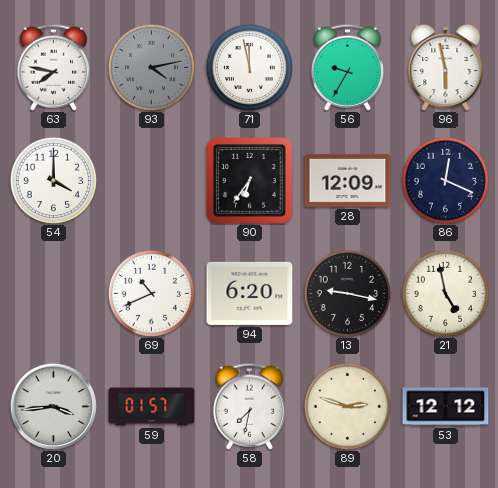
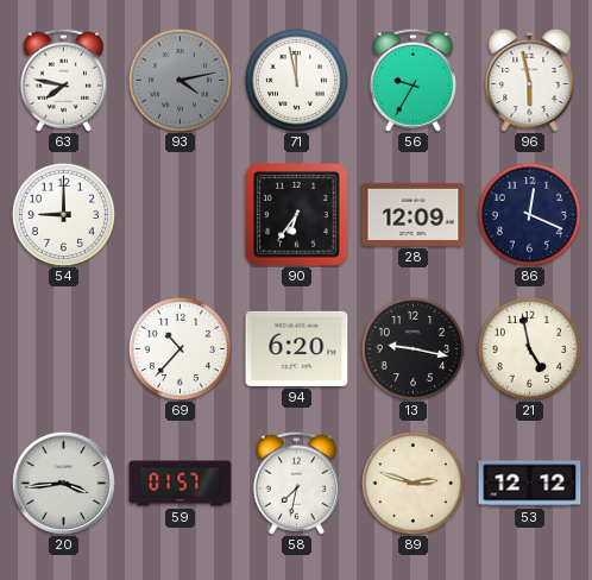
54: 4:00 -> 9:00
69: 10:41 -> 10:37
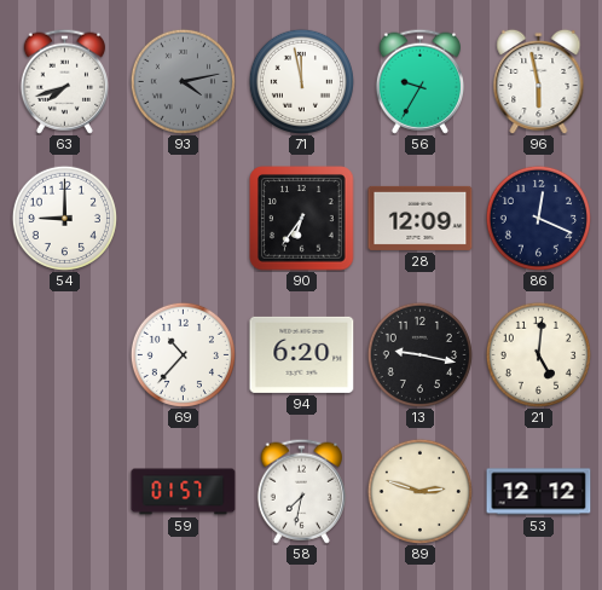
63: 7:47 -> 7:42
21: 4:58 -> 5:01
20: 3:44 -> none
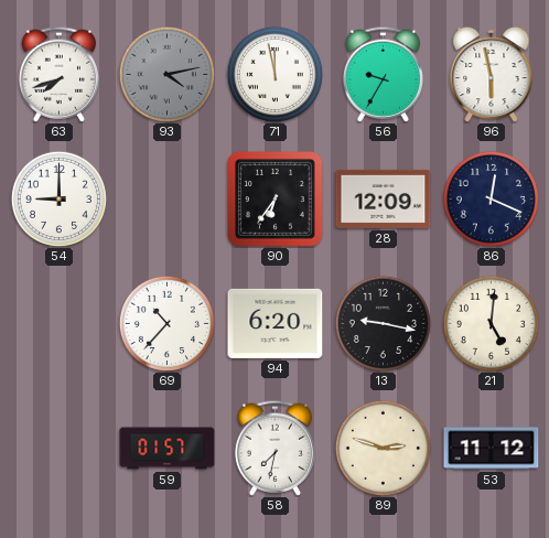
53: 12:12 -> 11:12
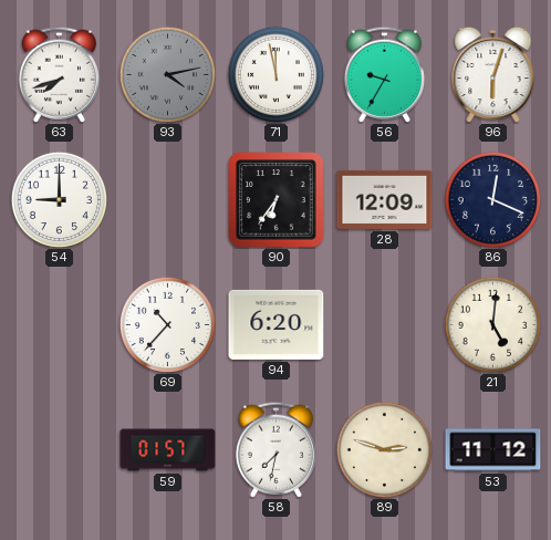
96: 5:58 -> 6:03
13: 9:17 -> none
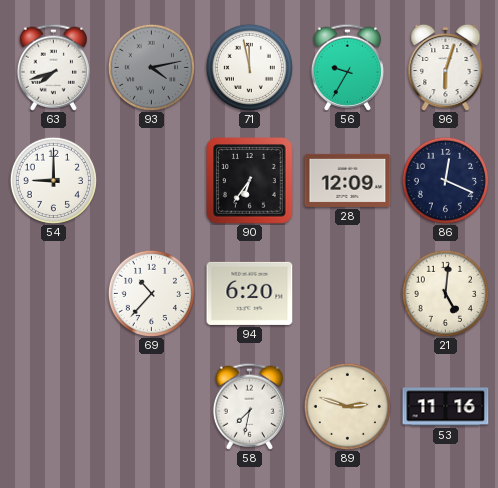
59: 01:57 -> none
53: 11:12 -> 11:16
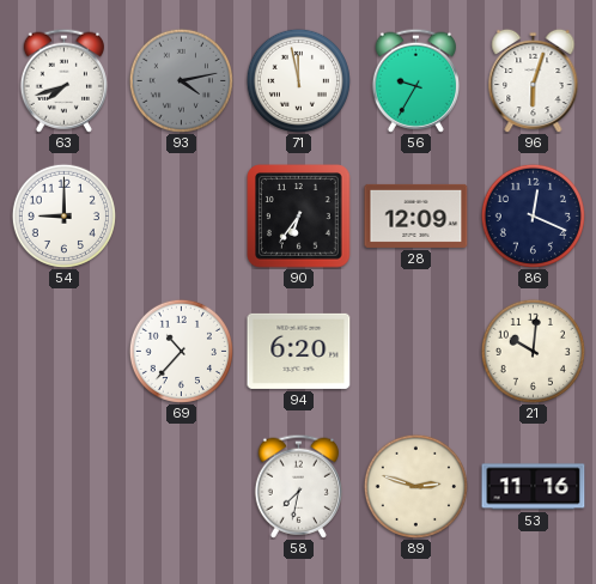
21: 5:01 -> 10:01
